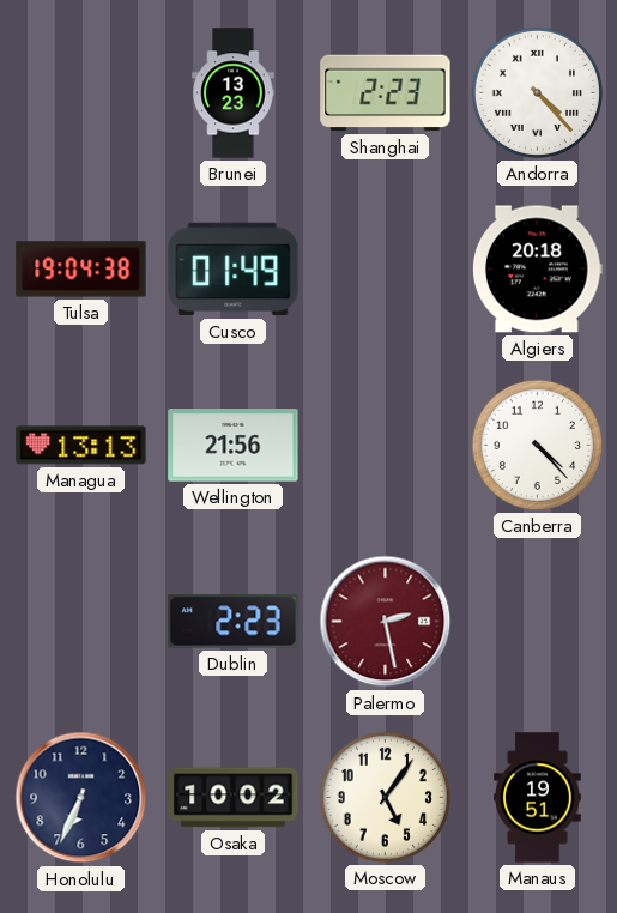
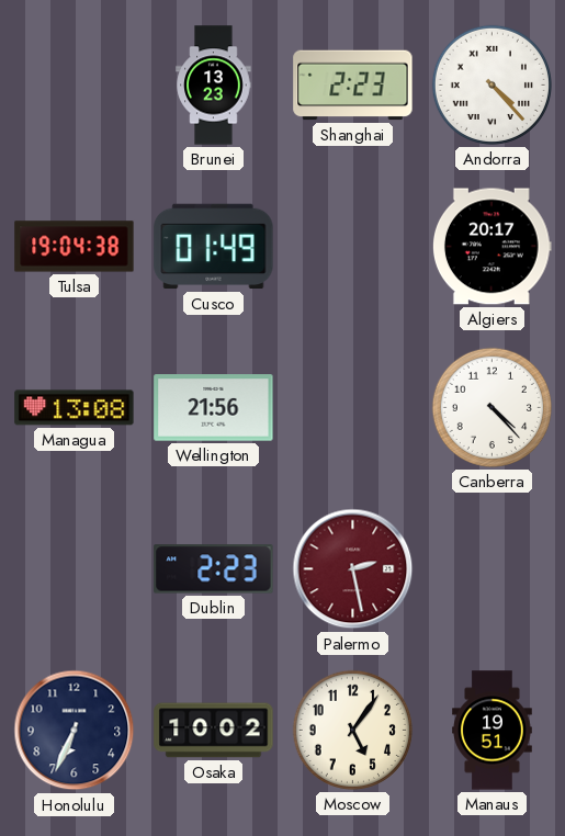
Algiers: 20:18 -> 20:17
Managua: 13:13 -> 13:08
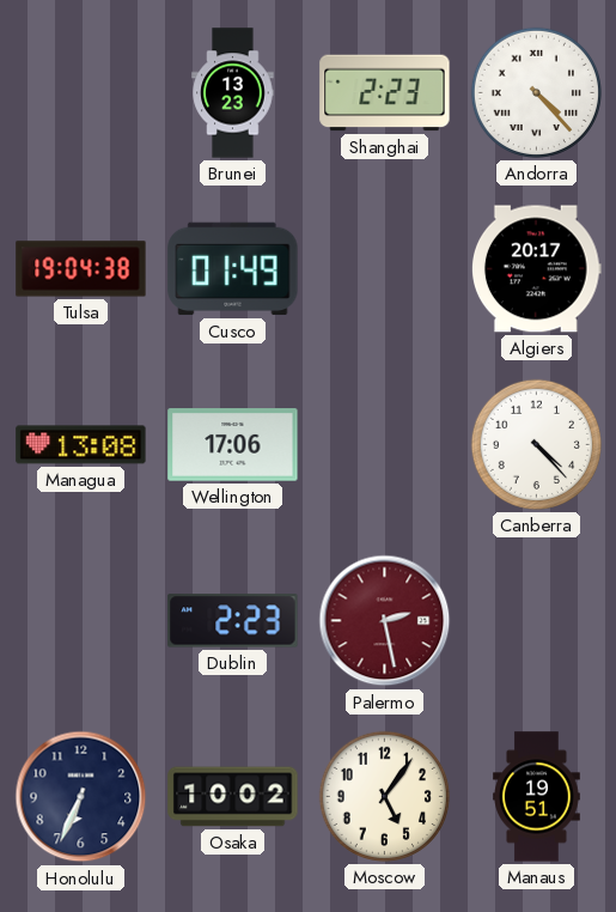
Wellington: 21:56 -> 17:06
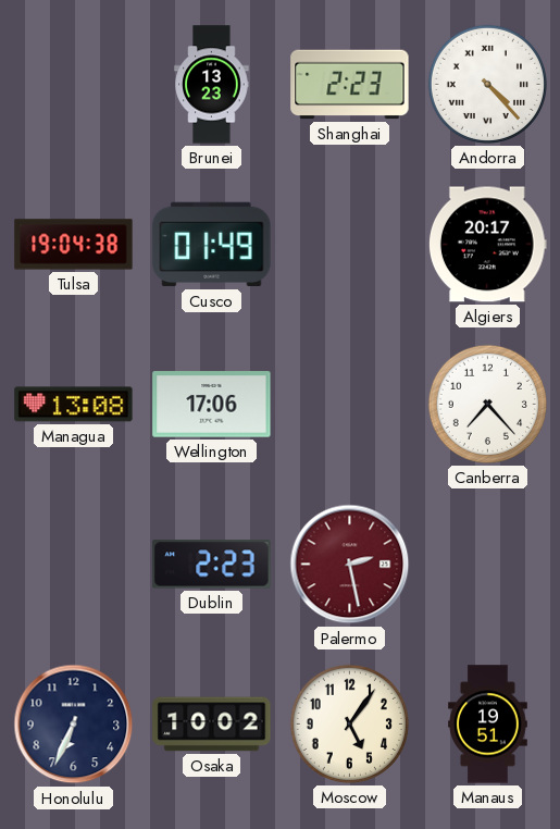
Canberra: 4:23 -> 7:23
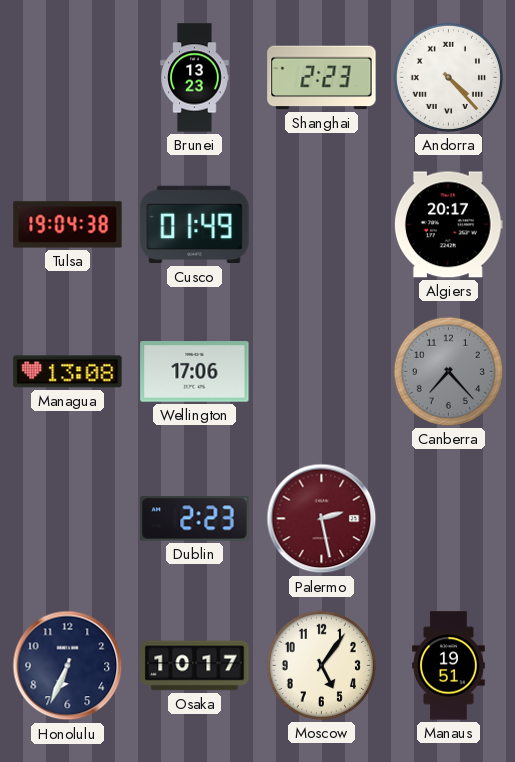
Canberra dial: white -> grey
Osaka: 10:02 -> 10:17
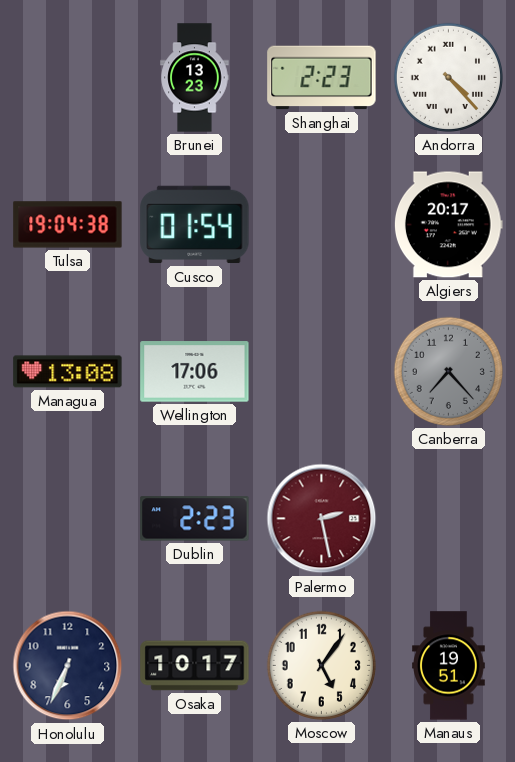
Cusco: 01:49 -> 01:54
